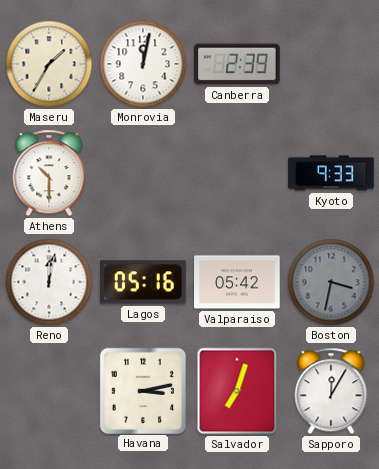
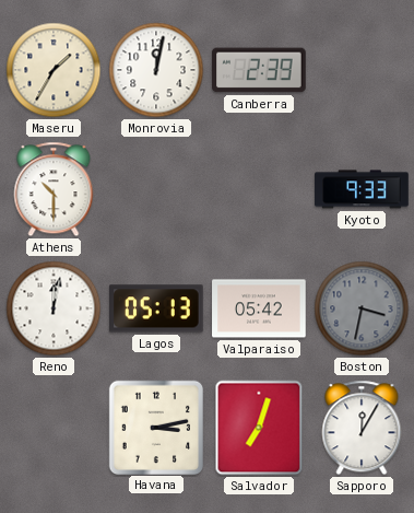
Lagos: 05:16 -> 05:13
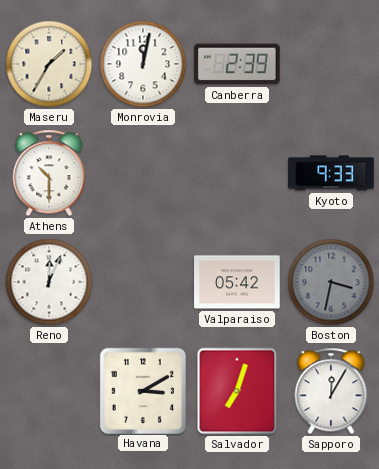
Reno: 12:02 -> 12:04
Lagos: 05:13 -> none
Havana: 3:13 -> 3:10
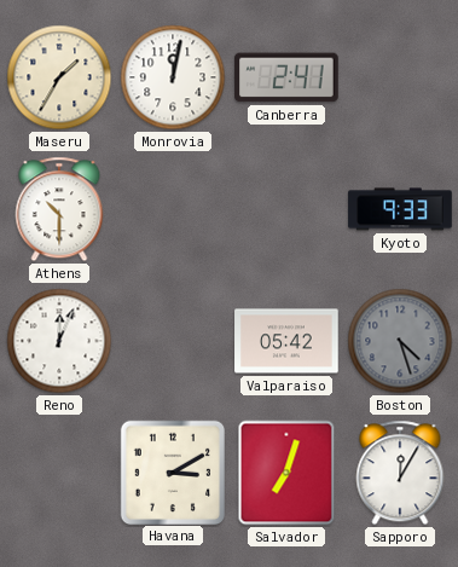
Canberra: 2:39 -> 2:41
Boston: 3:32 -> 4:27
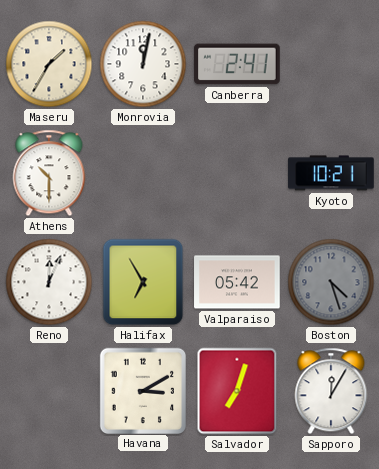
Kyoto: 9:33 -> 10:21
Halifax: none -> 6:55
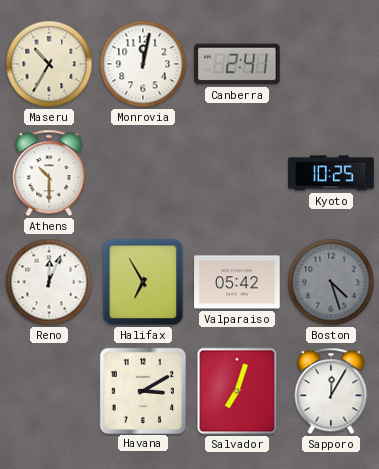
Maseru: 1:35 -> 10:35
Kyoto: 10:21 -> 10:25
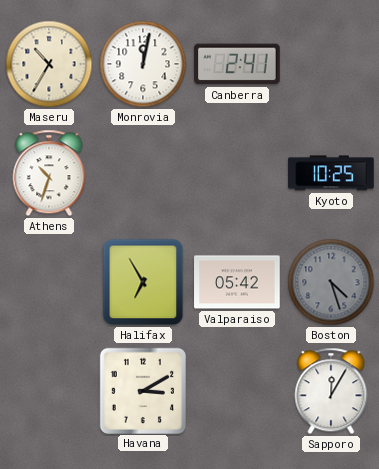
Athens: 10:30 -> 10:33
Reno: 12:04 -> none
Salvador: 7:03 -> none
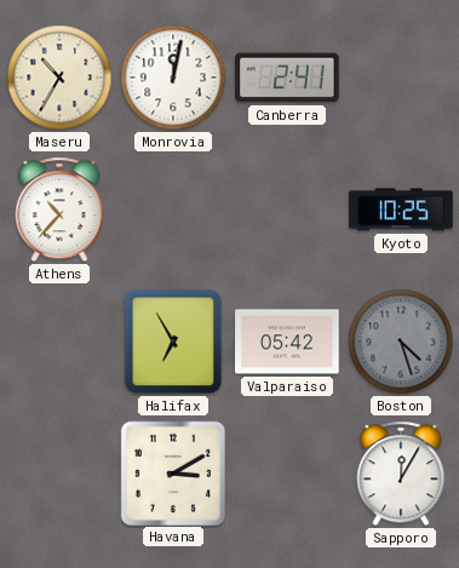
Athens: 10:33 -> 10:37
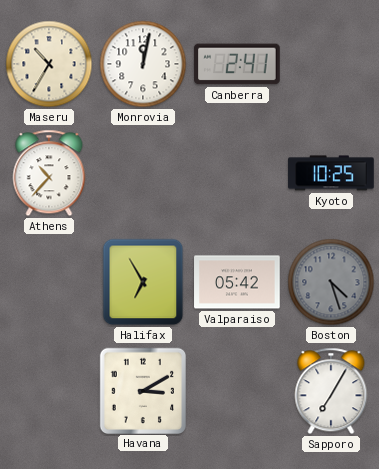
Sapporo: 12:05 -> 7:05
